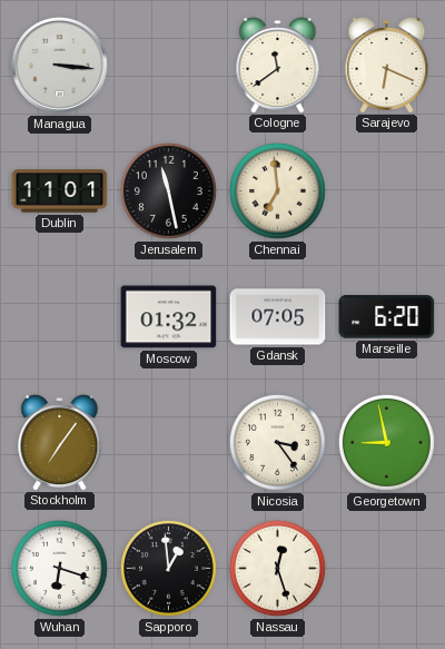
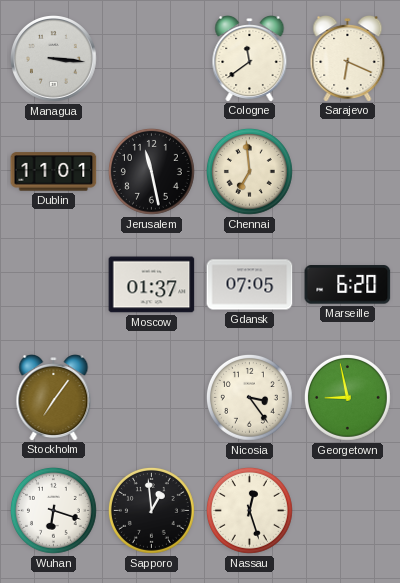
Moscow: 01:32 -> 01:37
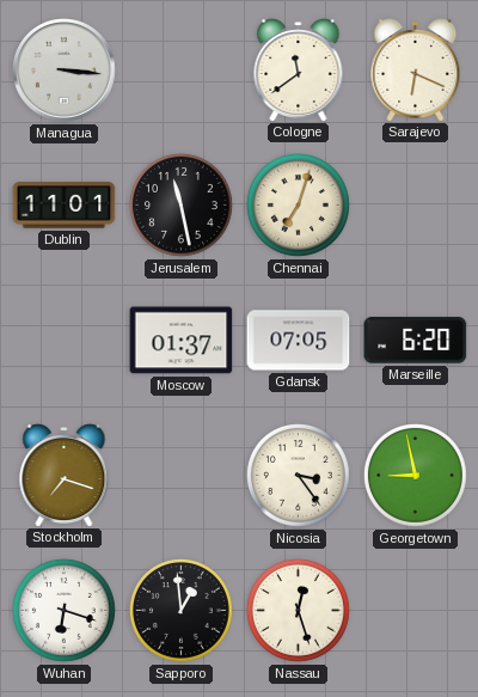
Chennai: 6:59 -> 7:03
Stockholm: 7:06 -> 7:18
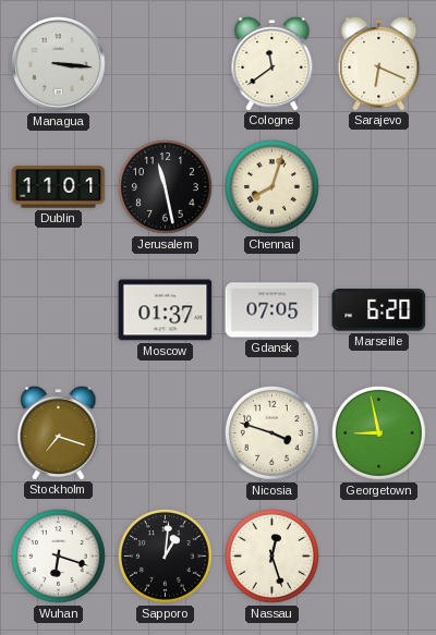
Chennai: 7:03 -> 8:03
Nicosia: 3:24 -> 3:48
Sapporo: 12:59 -> 1:01
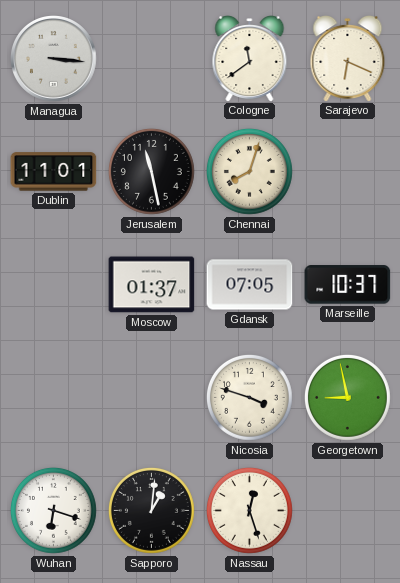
Marseille: 6:20 -> 10:37
Stockholm: 7:18 -> none
